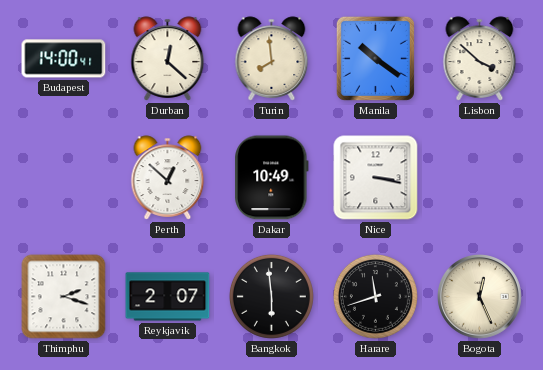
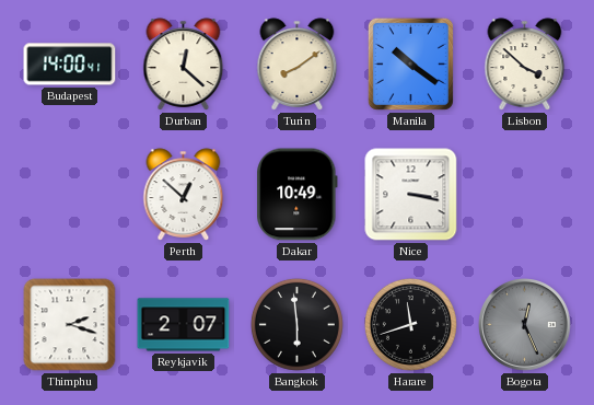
Turin: 7:59 -> 8:09
Bogota dial: cream -> grey
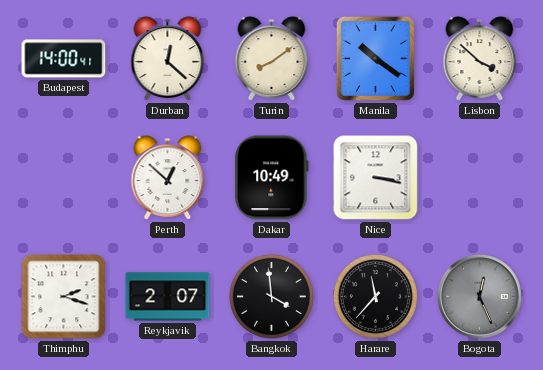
Bangkok: 5:59 -> 3:59
Harare: 11:42 -> 11:37
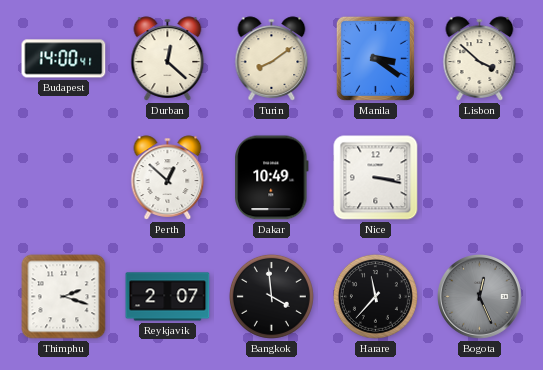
Manila: 10:21 -> 3:21
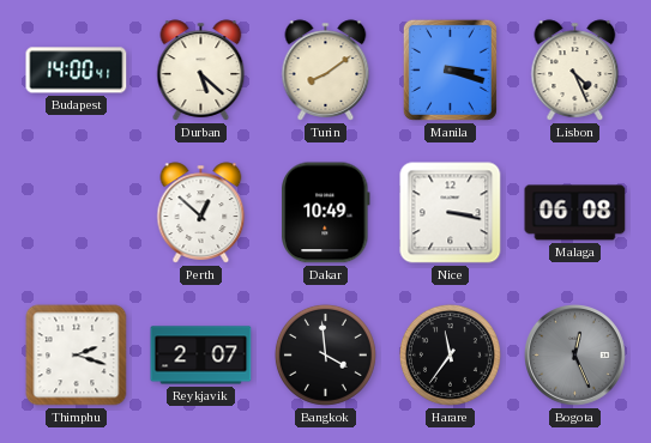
Durban: 12:22 -> 5:22
Manila: 3:21 -> 3:18
Lisbon: 3:52 -> 4:26
Malaga: none -> 06:08
Harare: 11:37 -> 11:36
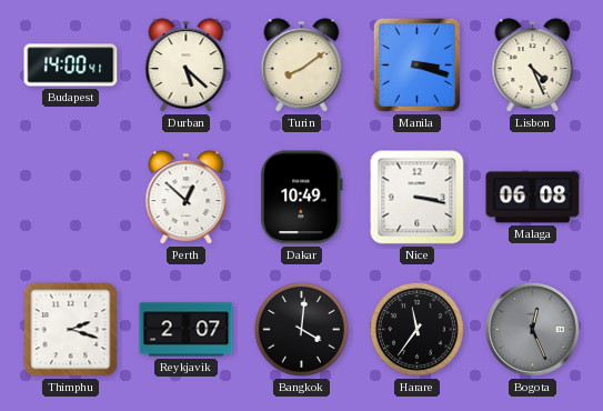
Bangkok: 3:59 -> 4:01
